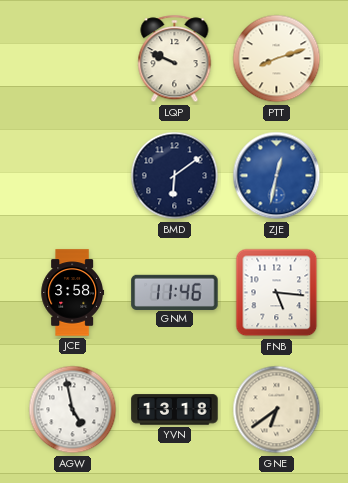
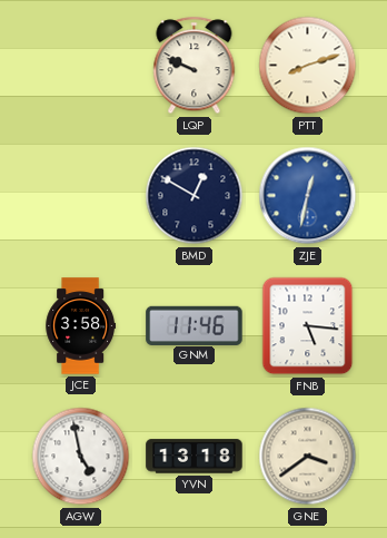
BMD: 6:09 -> 12:50
GNE: 6:39 -> 3:39
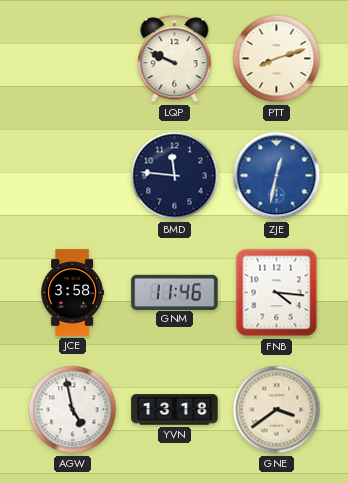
BMD: 12:50 -> 11:46
FNB: 5:16 -> 4:16
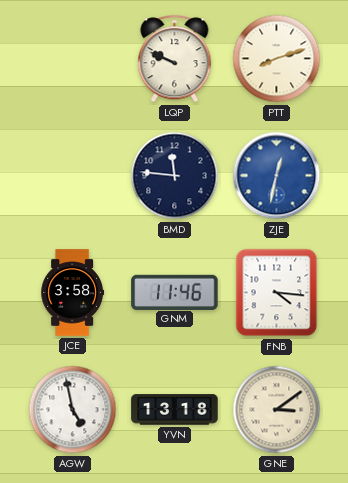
GNE: 3:39 -> 3:09
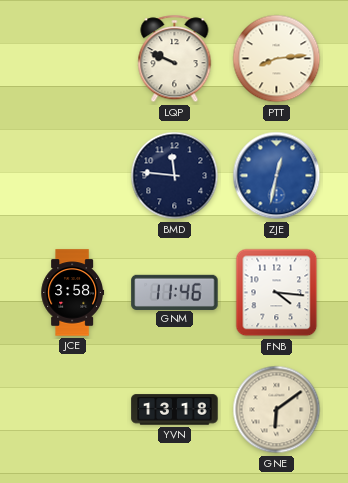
PTT: 8:12 -> 8:14
AGW: 4:58 -> none
GNE: 3:09 -> 6:09
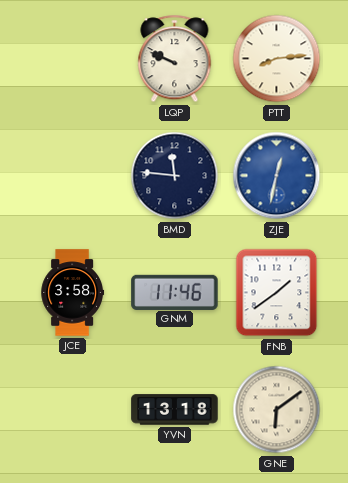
FNB: 4:16 -> 1:39
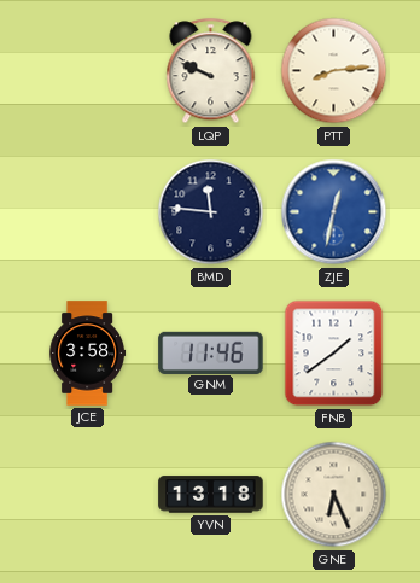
GNE: 6:09 -> 6:26
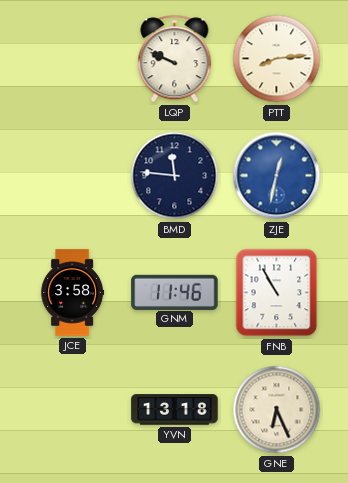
FNB: 1:39 -> 10:55
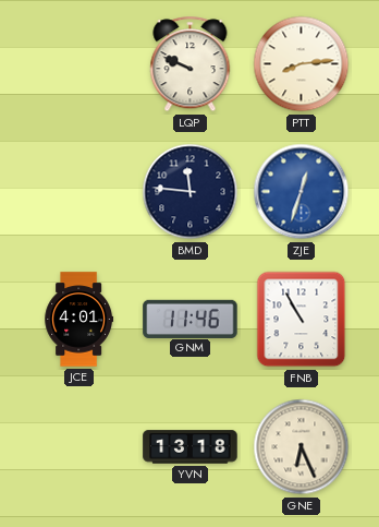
ZJE: 12:32 -> 12:33
JCE: 3:58 -> 4:01
